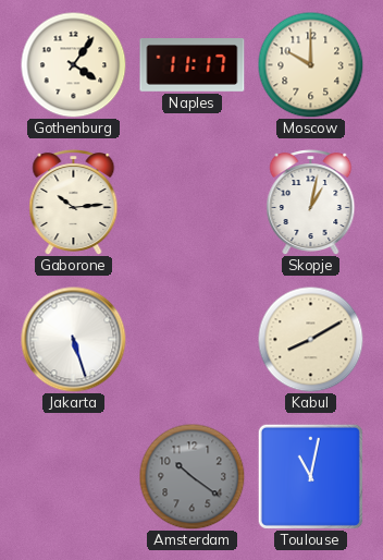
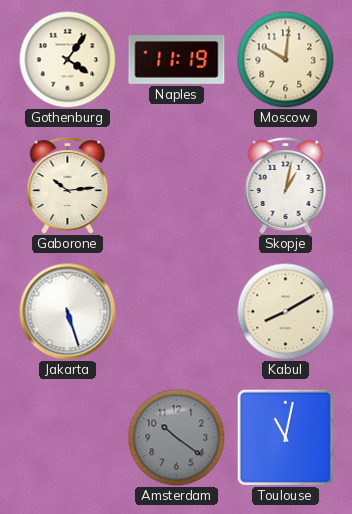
Naples: 11:17 -> 11:19
Moscow: 10:00 -> 10:01
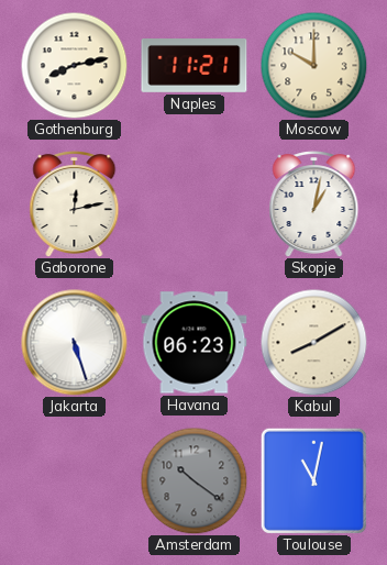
Gothenburg: 4:06 -> 8:13
Naples: 11:19 -> 11:21
Moscow: 10:01 -> 10:00
Gaborone: 10:14 -> 12:13
Havana: none -> 06:23
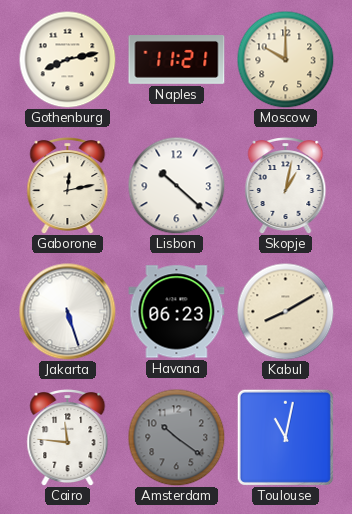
Lisbon: none -> 10:22
Cairo: none -> 11:46
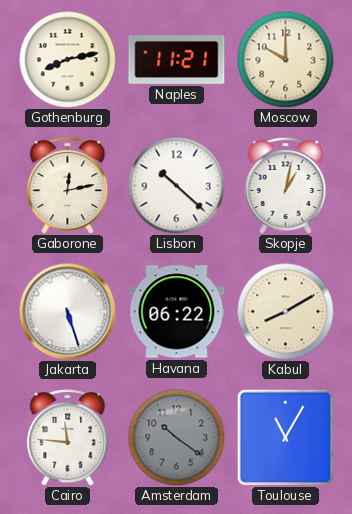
Havana: 06:23 -> 06:22
Toulouse: 11:02 -> 11:05
